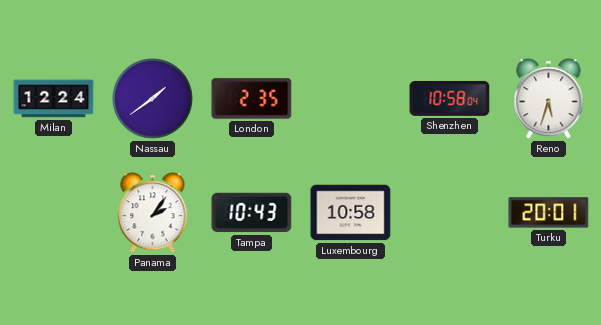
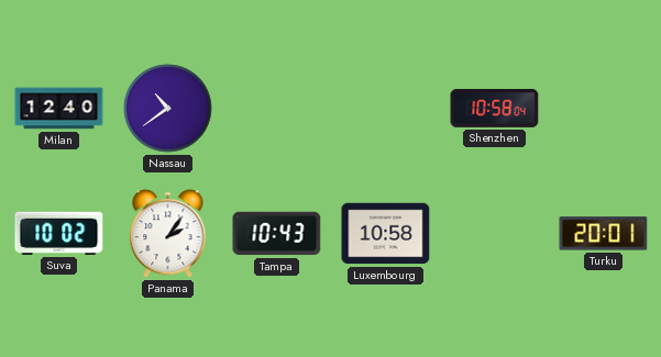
Milan: 12:24 -> 12:40
Nassau: 1:39 -> 10:39
London: 2:35 -> none
Reno: 5:33 -> none
Suva: none -> 10:02
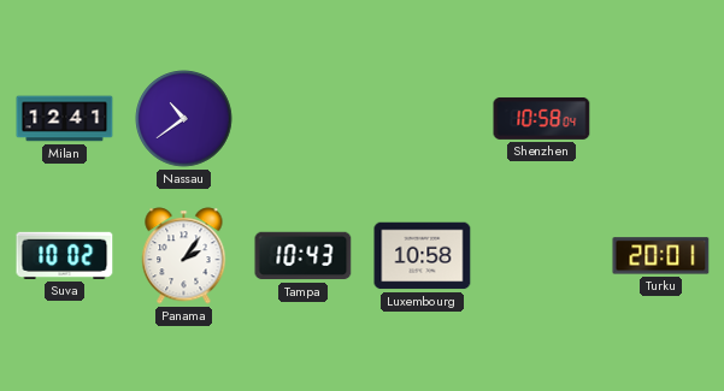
Milan: 12:40 -> 12:41
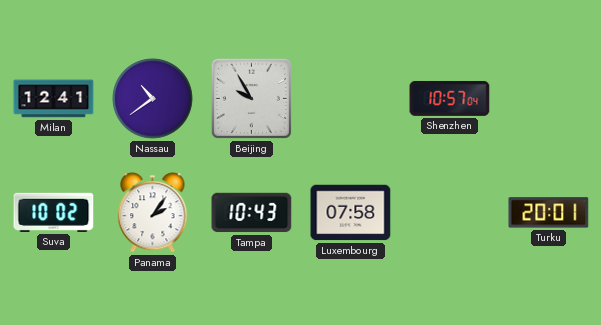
Beijing: none -> 9:55
Shenzhen: 10:58 -> 10:57
Luxembourg: 10:58 -> 07:58
